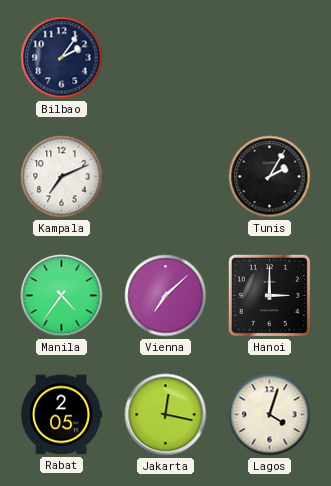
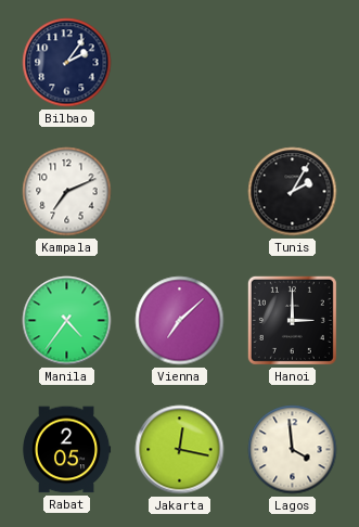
Lagos: 4:03 -> 3:59
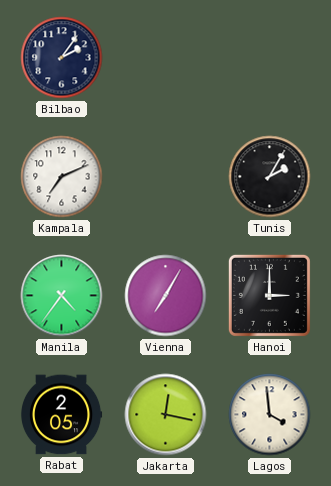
Vienna: 7:08 -> 7:05
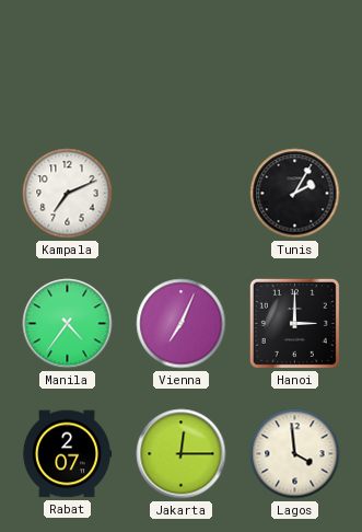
Bilbao: 2:06 -> none
Vienna: 7:05 -> 7:04
Rabat: 2:05 -> 2:07
Jakarta: 12:17 -> 12:15
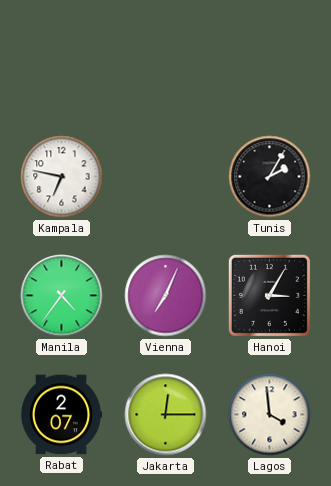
Kampala: 7:11 -> 6:47
Hanoi: 3:00 -> 3:05
